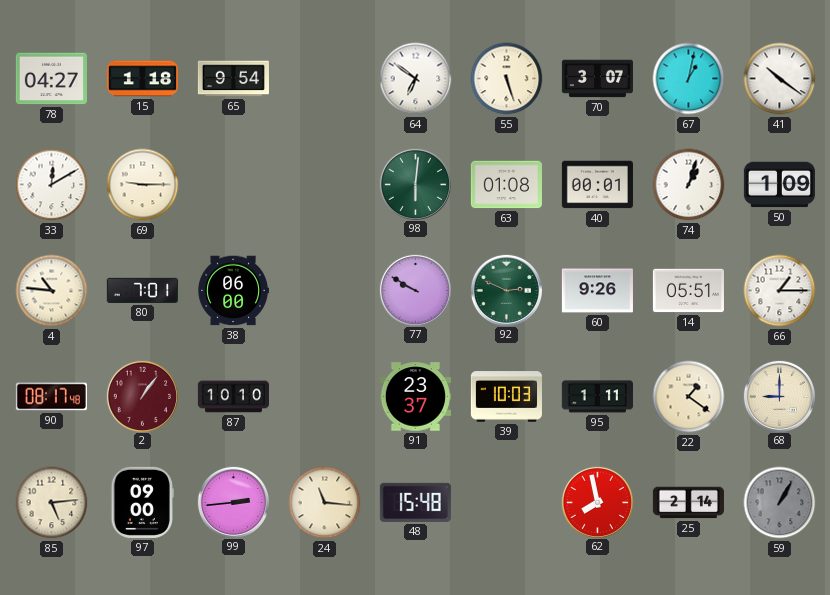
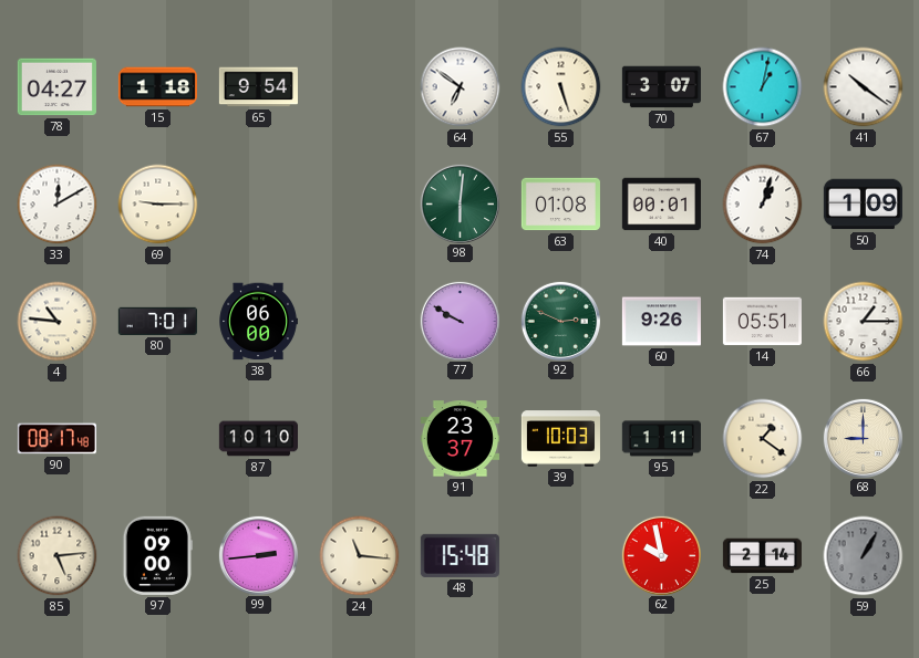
2: 1:06 -> none
62: 7:58 -> 9:58
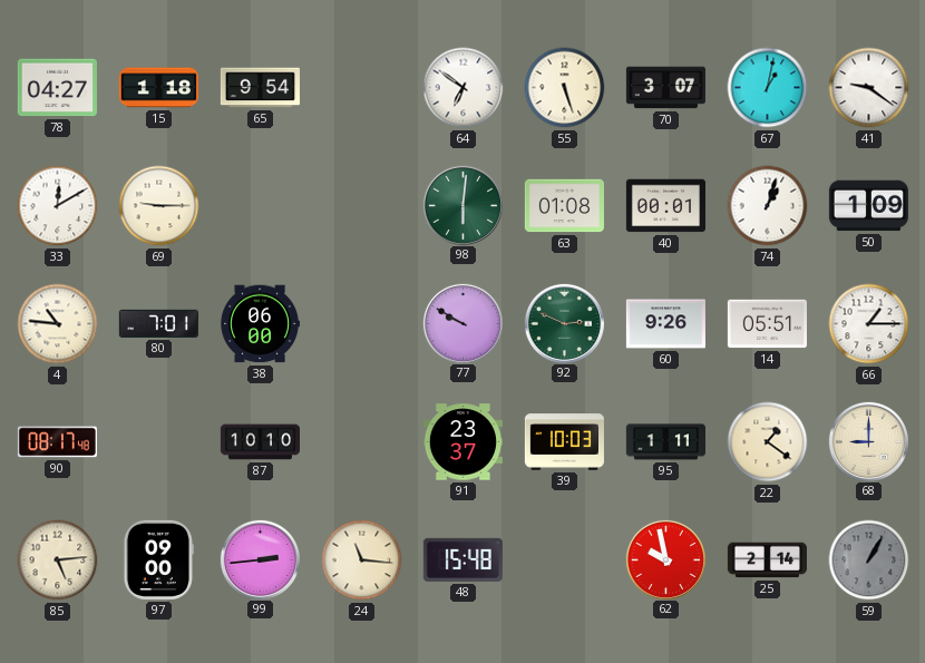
41: 10:21 -> 9:21
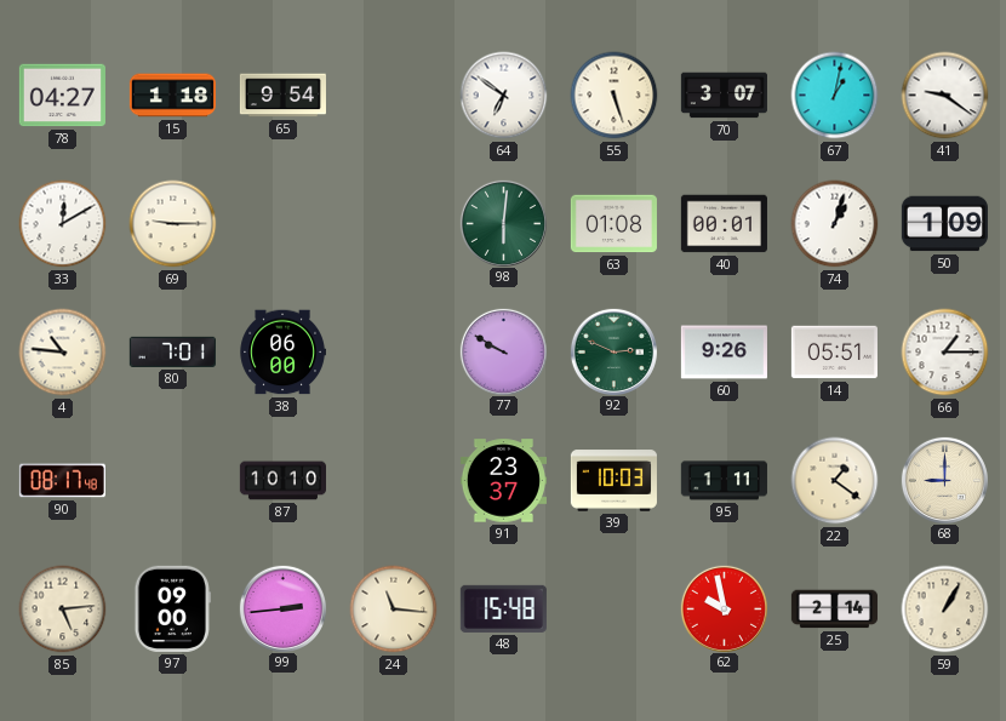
59 dial: grey -> cream
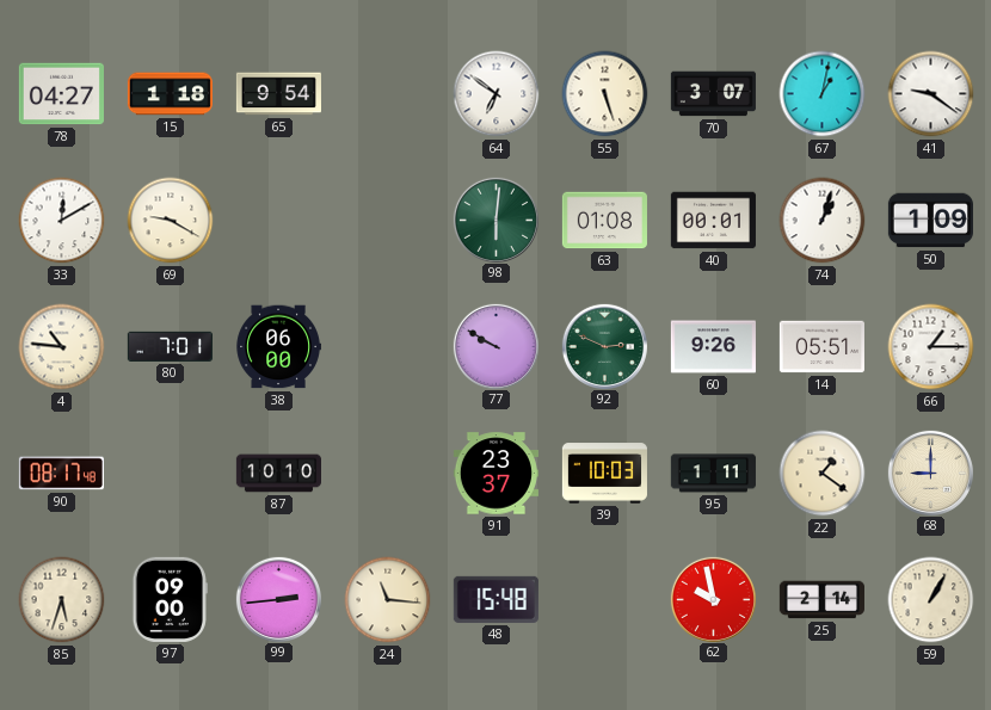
69: 9:15 -> 9:20
85: 5:14 -> 5:33
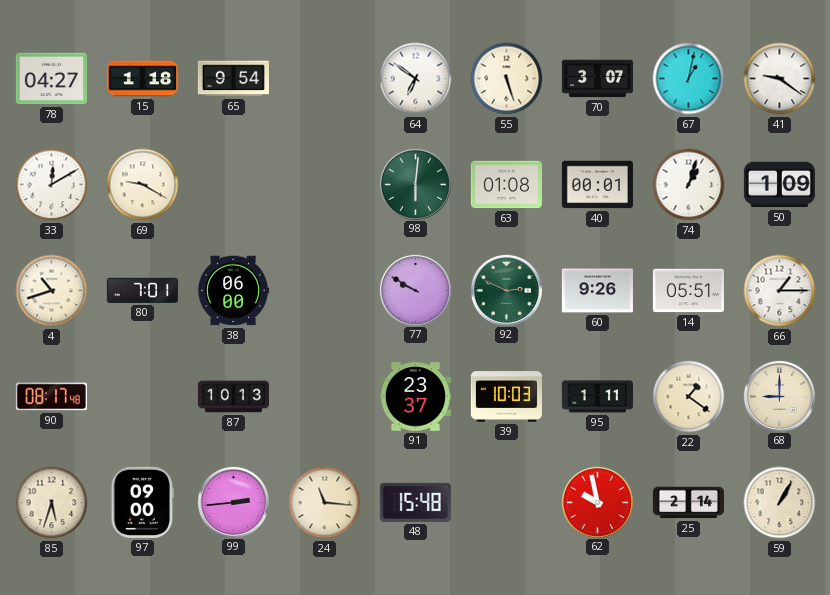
4: 10:46 -> 10:42
87: 10:10 -> 10:13
